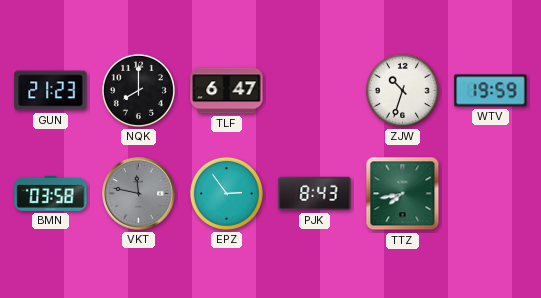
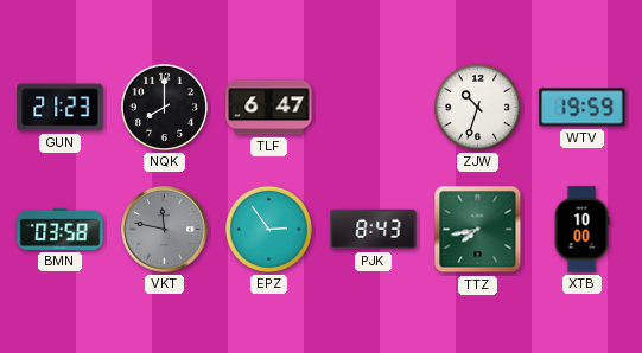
XTB: none -> 10:00
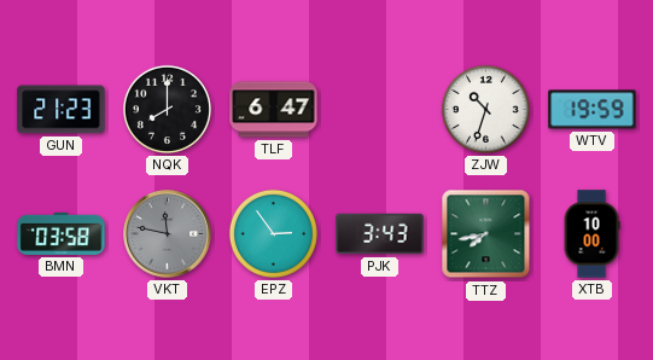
PJK: 8:43 -> 3:43
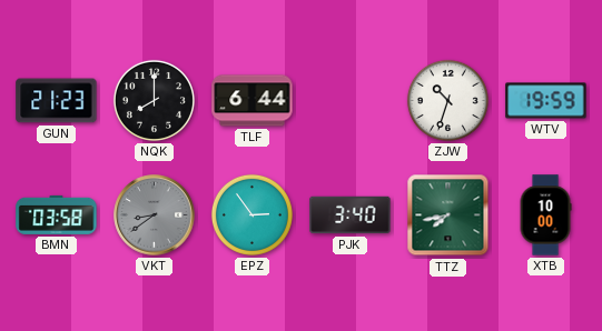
TLF: 6:47 -> 6:44
VKT: 11:47 -> 8:39
PJK: 3:43 -> 3:40
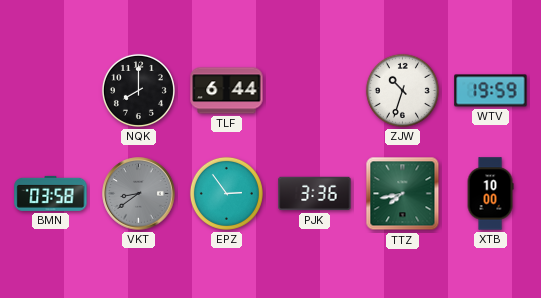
GUN: 21:23 -> none
PJK: 3:40 -> 3:36
